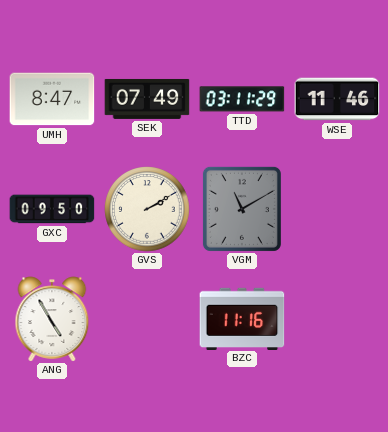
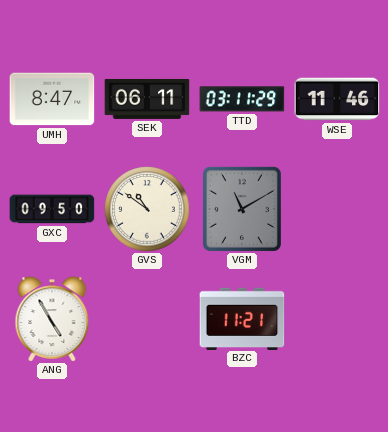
SEK: 07:49 -> 06:11
GVS: 2:10 -> 10:51
BZC: 11:16 -> 11:21
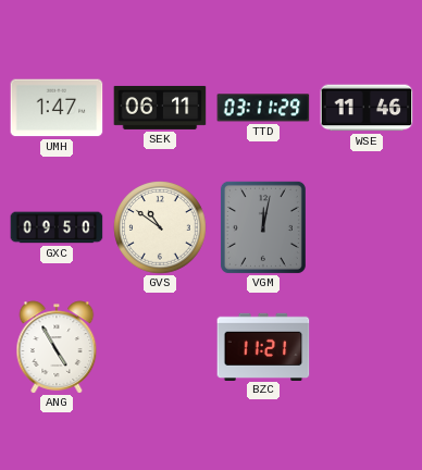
UMH: 8:47 -> 1:47
VGM: 11:10 -> 12:02
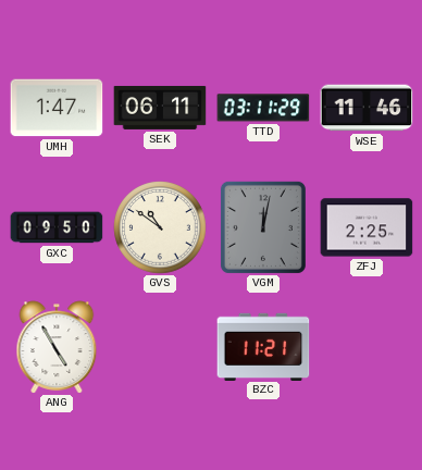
ZFJ: none -> 2:25
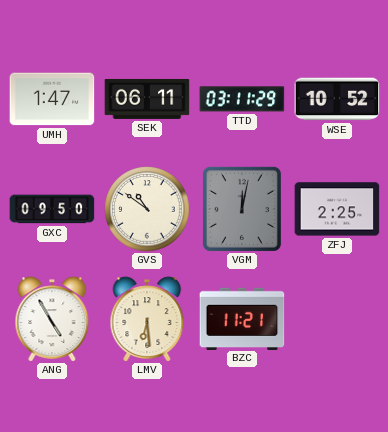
WSE: 11:46 -> 10:52
LMV: none -> 6:29
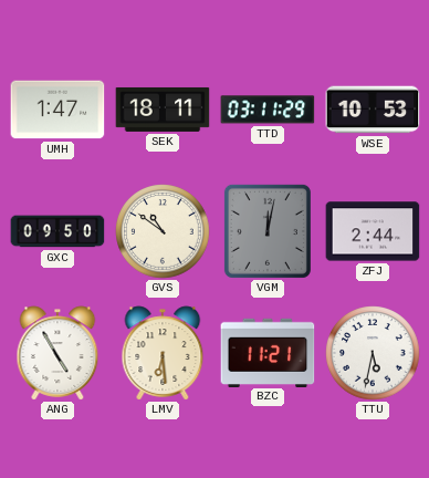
SEK: 06:11 -> 18:11
WSE: 10:52 -> 10:53
ZFJ: 2:25 -> 2:44
TTU: none -> 5:32
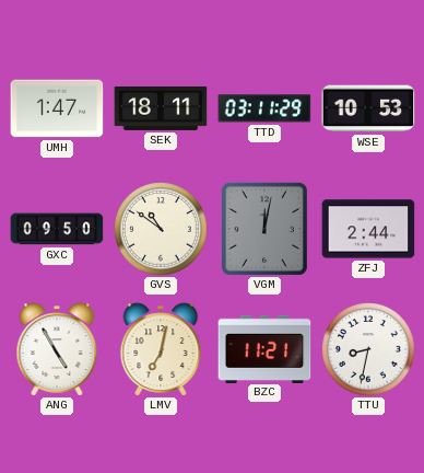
LMV: 6:29 -> 7:02
TTU: 5:32 -> 8:32
